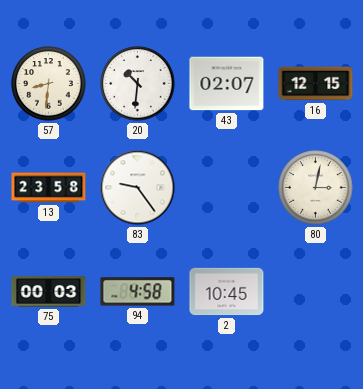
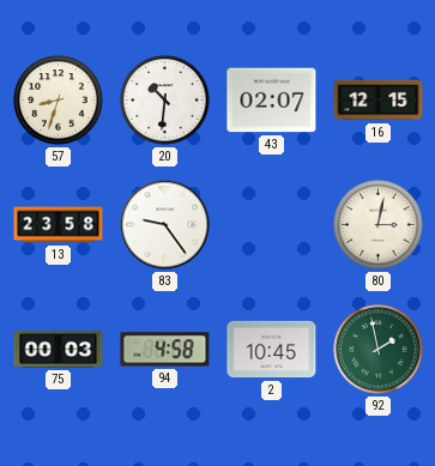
57: 8:31 -> 8:33
92: none -> 1:58
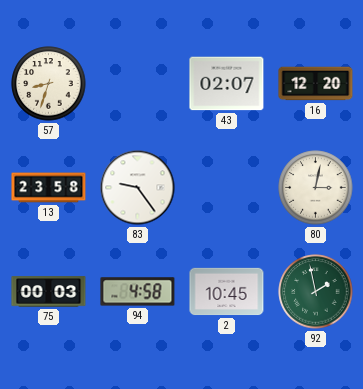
20: 10:31 -> none
16: 12:15 -> 12:20
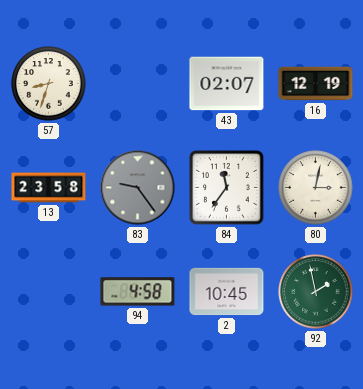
16: 12:20 -> 12:19
83 dial: white -> grey
84: none -> 11:36
75: 00:03 -> none
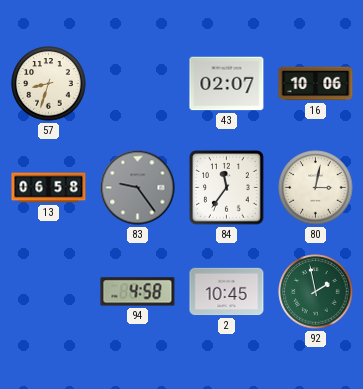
16: 12:19 -> 10:06
13: 23:58 -> 06:58
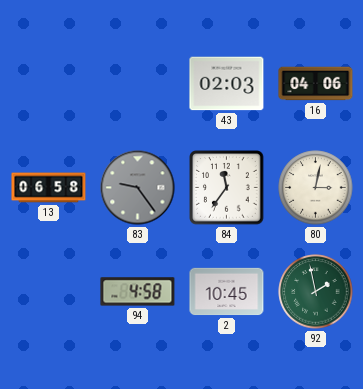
57: 8:33 -> none
43: 02:07 -> 02:03
16: 10:06 -> 04:06
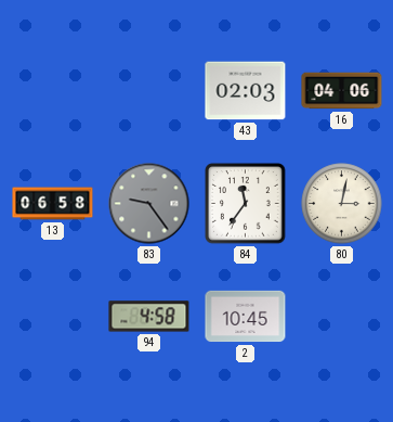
92: 1:58 -> none
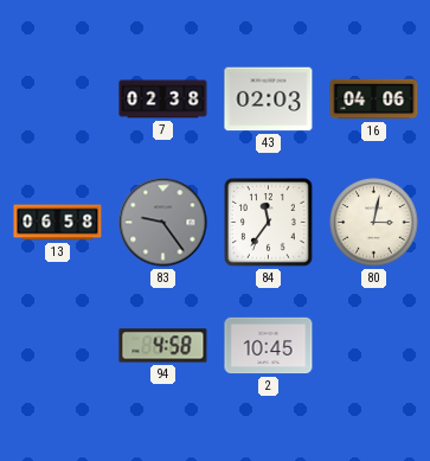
7: none -> 02:38
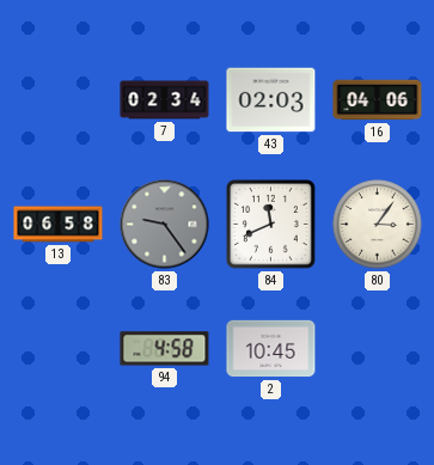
7: 02:38 -> 02:34
84: 11:36 -> 11:41
80: 3:02 -> 3:06
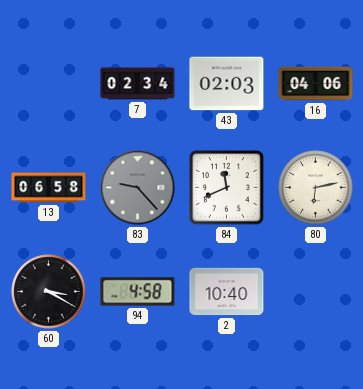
83: 9:24 -> 9:23
80: 3:06 -> 6:13
60: none -> 3:20
2: 10:45 -> 10:40
